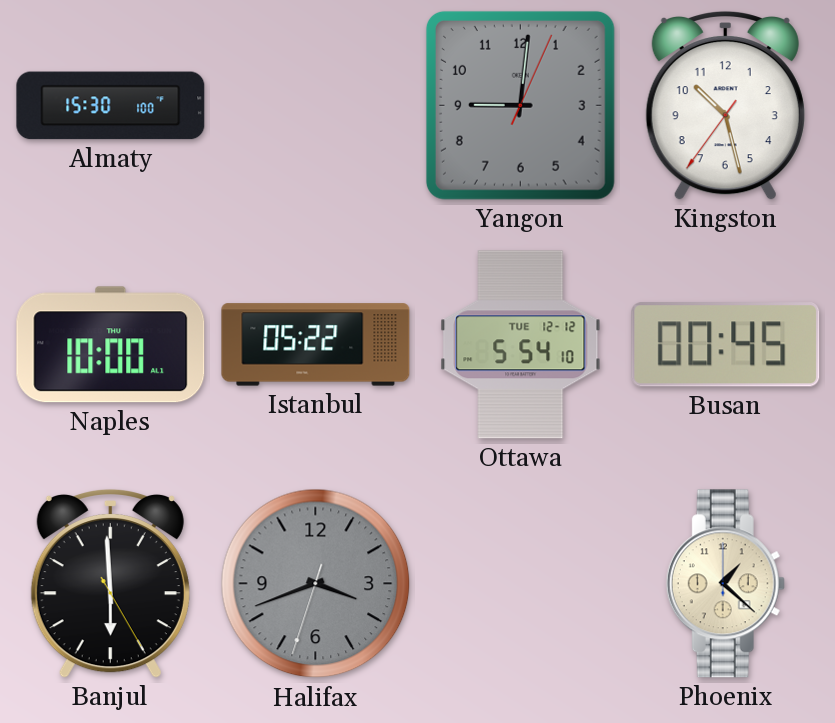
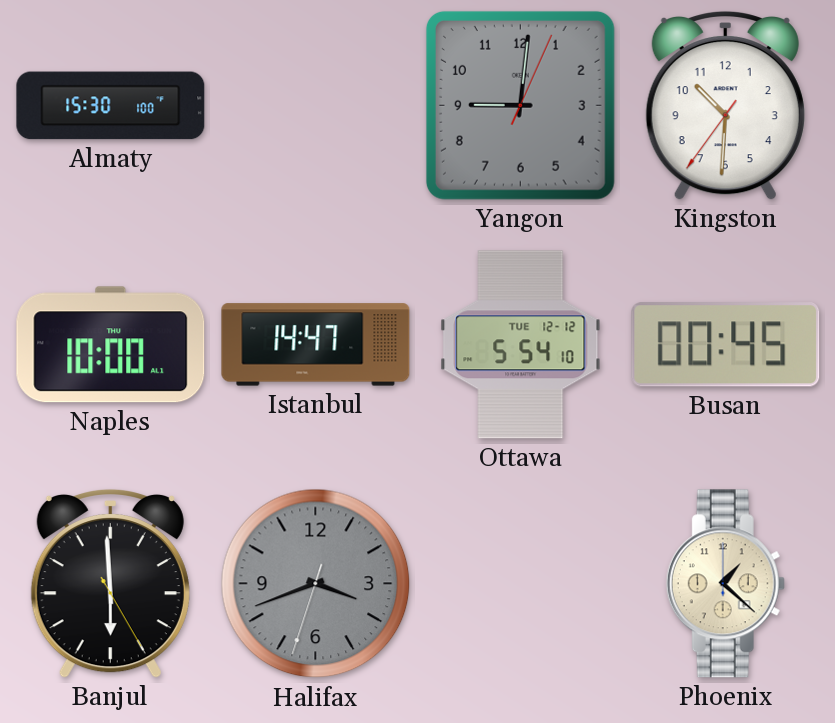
Kingston: 10:27 -> 10:30
Istanbul: 05:22 -> 14:47
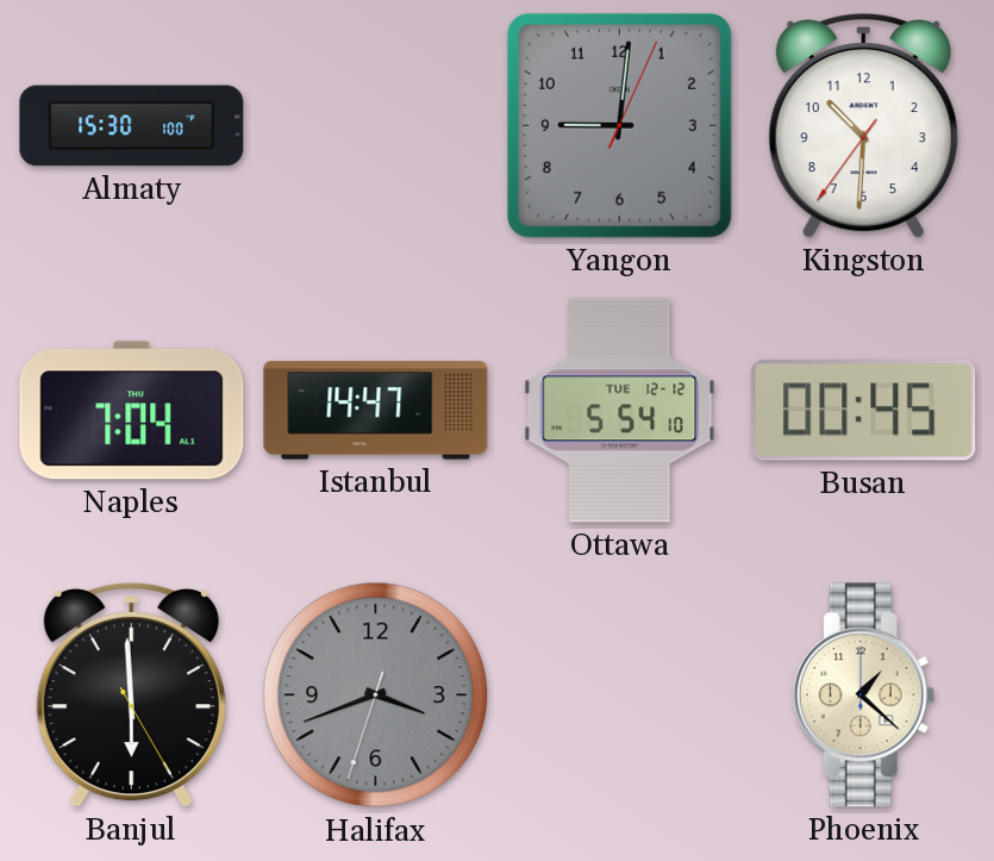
Naples: 10:00 -> 7:04
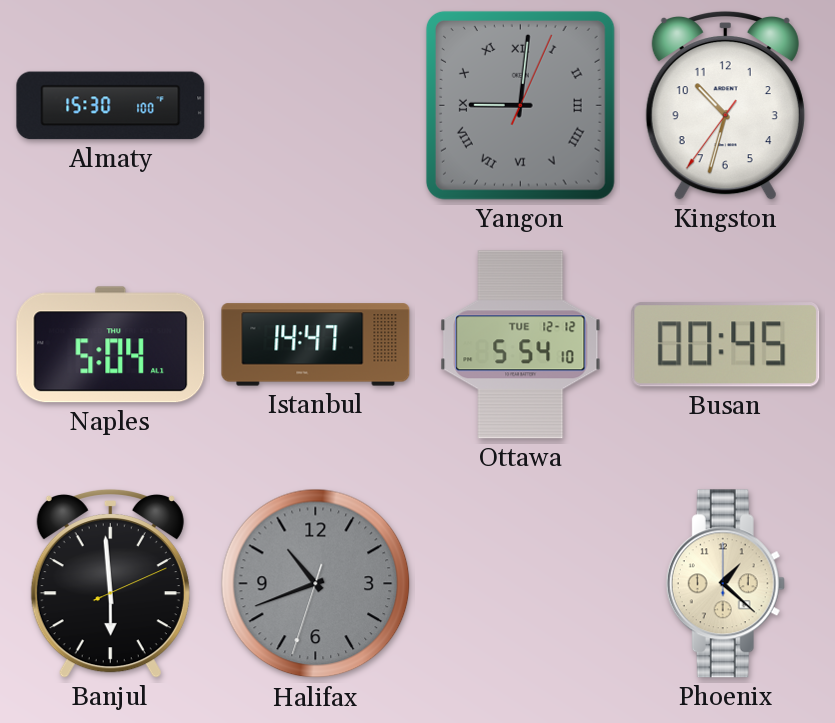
Yangon numerals: Arabic -> Roman
Kingston: 10:30 -> 10:32
Naples: 7:04 -> 5:04
Banjul: 5:59:25 -> 5:59:11
Halifax: 3:41 -> 10:41
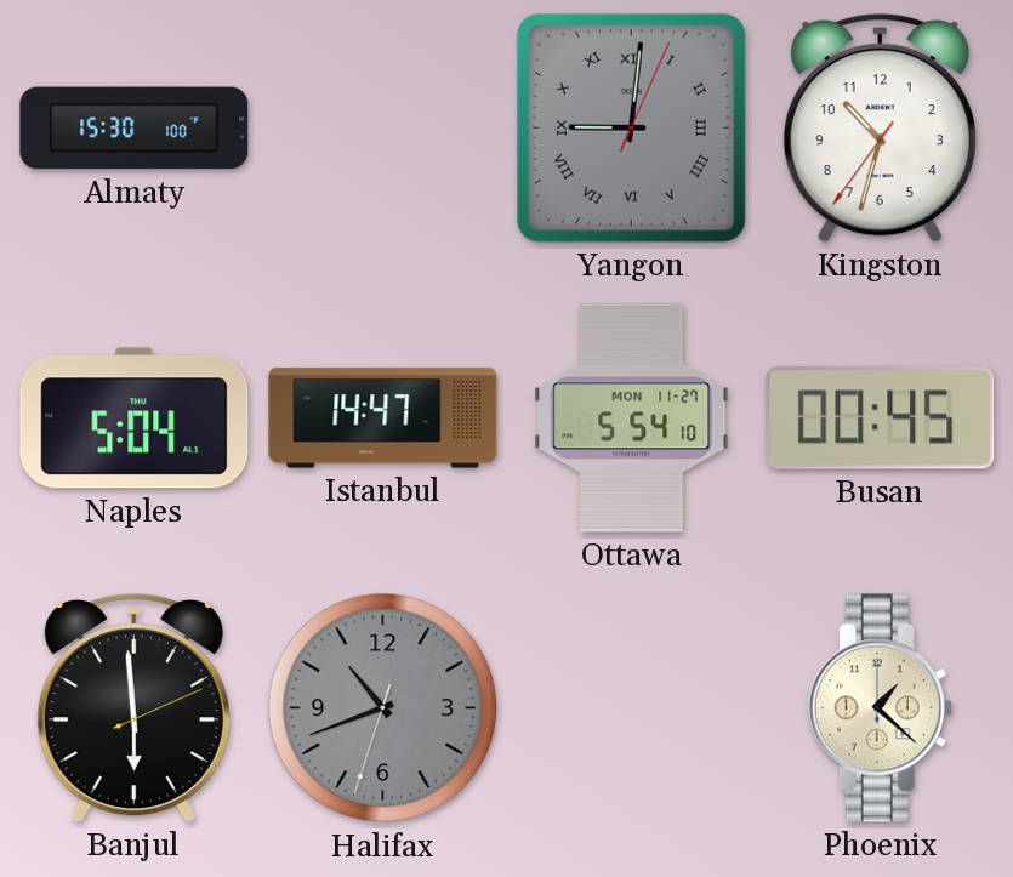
Ottawa date: TUE 12-12 -> MON 11-27
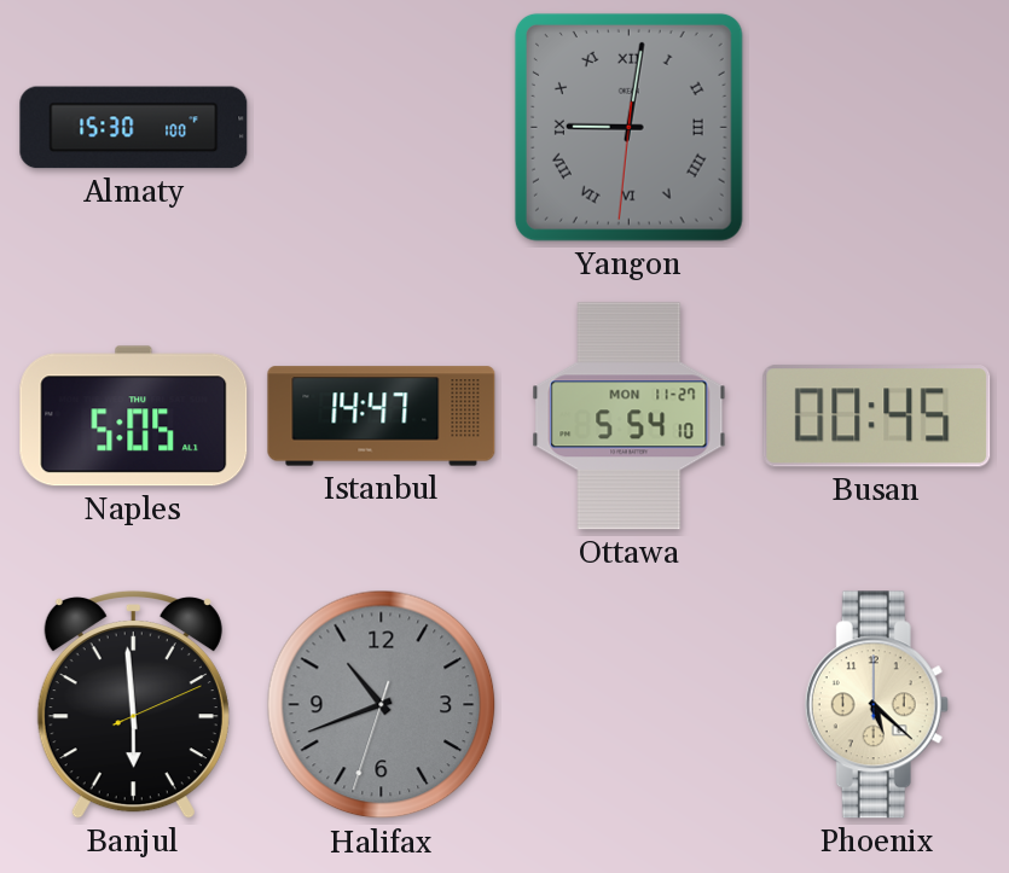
Yangon: 9:01:04 -> 9:01:31
Kingston: 10:32 -> none
Naples: 5:04 -> 5:05
Phoenix: 1:22 -> 5:22
